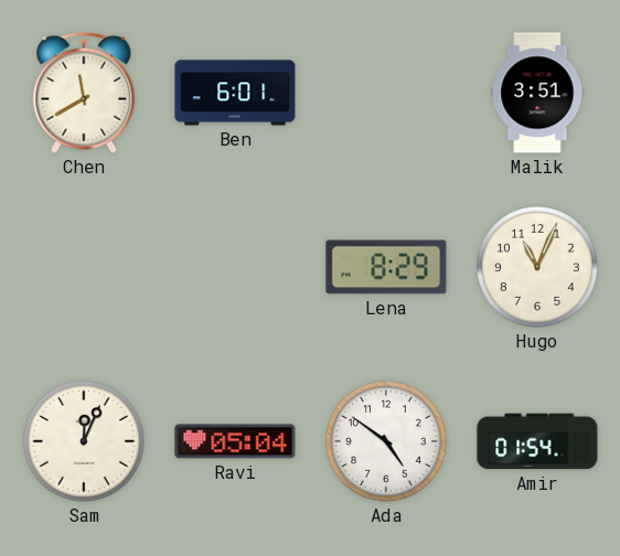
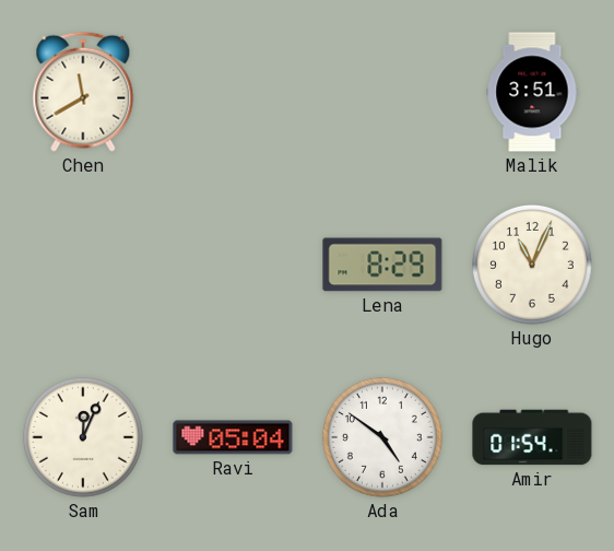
Ben: 6:01 -> none
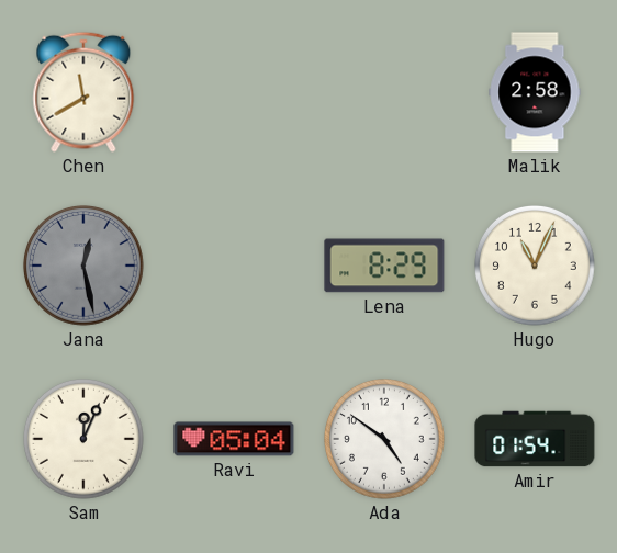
Malik: 3:51 -> 2:58
Jana: none -> 12:28
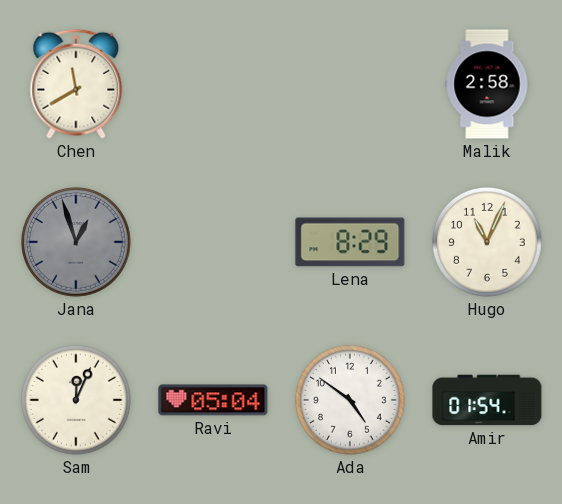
Jana: 12:28 -> 12:57
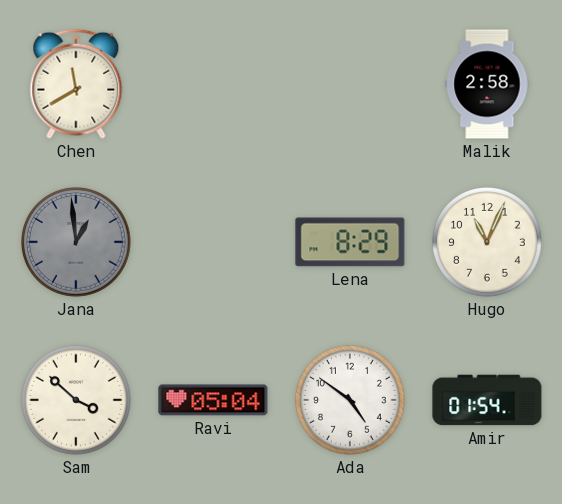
Jana: 12:57 -> 12:59
Sam: 12:04 -> 3:52
